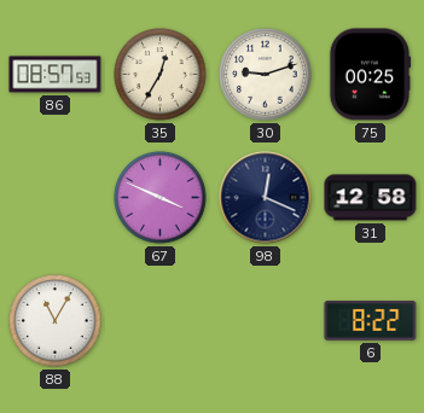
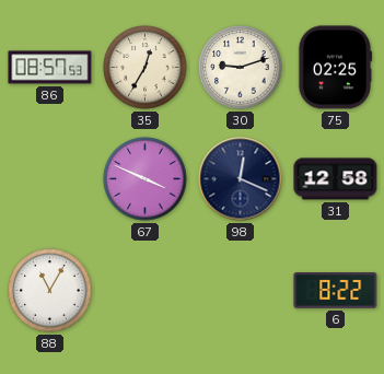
75: 00:25 -> 02:25
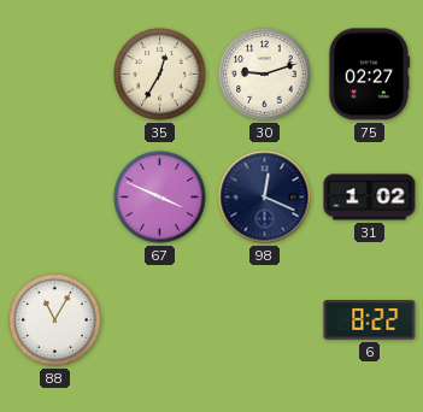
86: 08:57 -> none
75: 02:25 -> 02:27
31: 12:58 -> 1:02
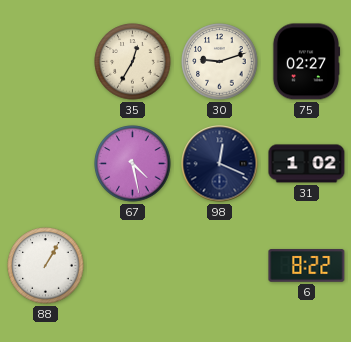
67: 3:49 -> 4:28
88: 11:05 -> 1:05
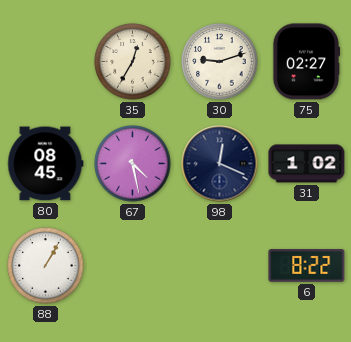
80: none -> 08:45
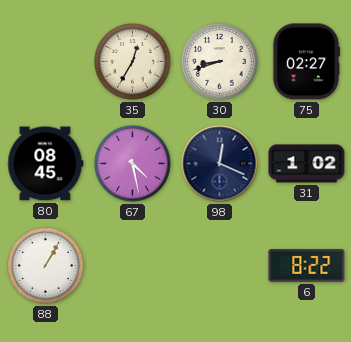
30: 9:12 -> 8:42
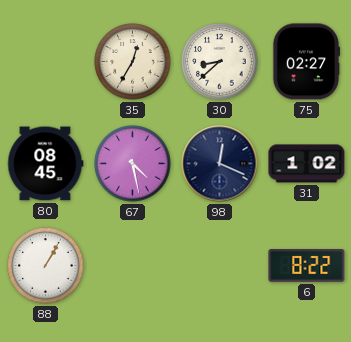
30: 8:42 -> 8:38
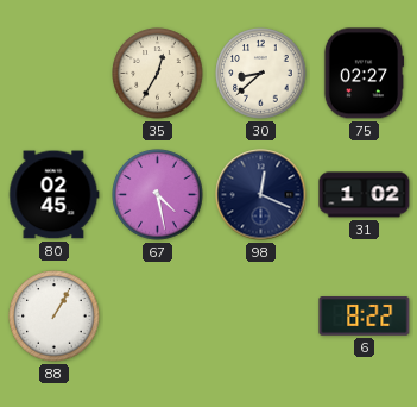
80: 08:45 -> 02:45
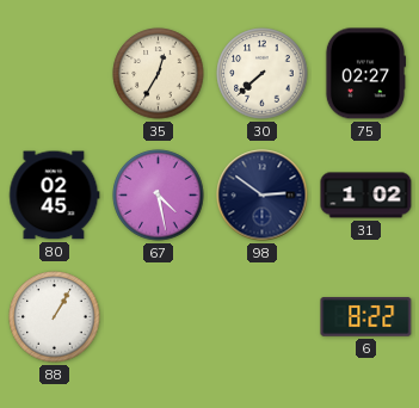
30: 8:38 -> 7:38
98: 12:19 -> 2:51
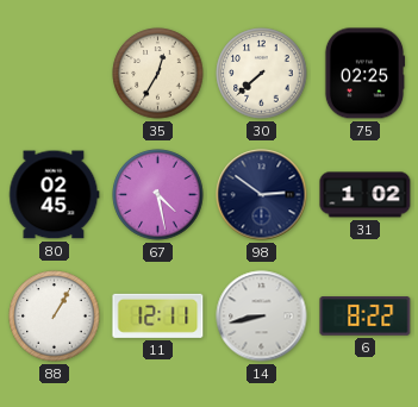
75: 02:27 -> 02:25
11: none -> 12:11
14: none -> 8:43
